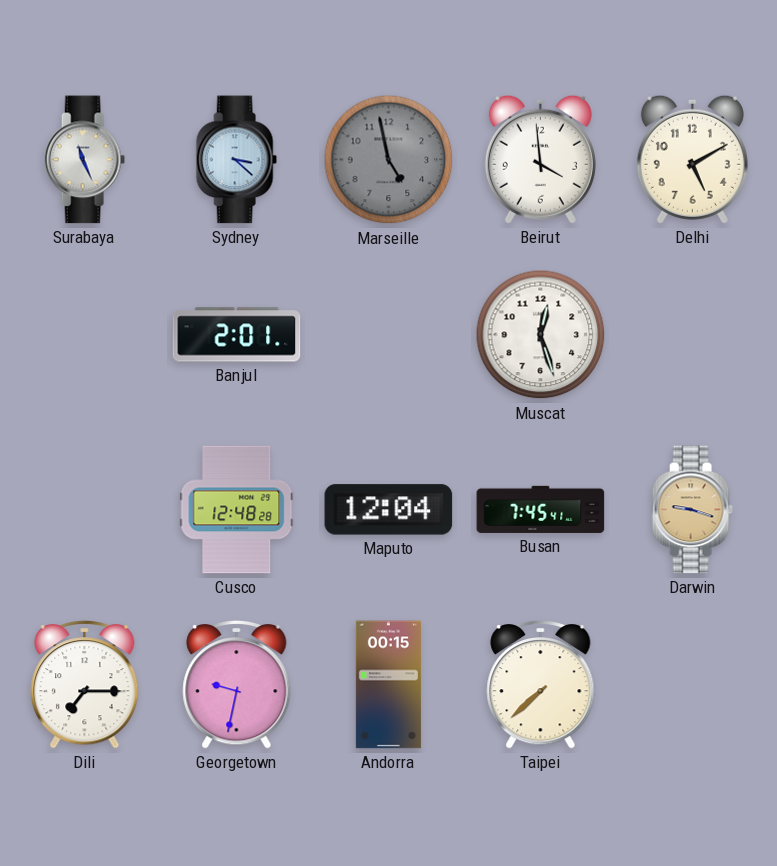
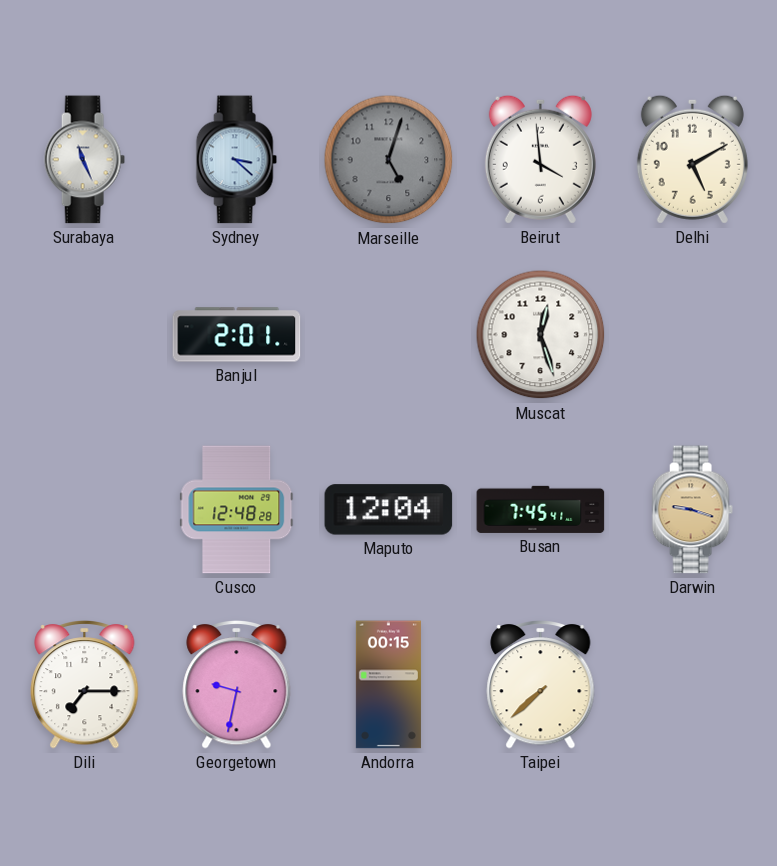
Marseille: 4:58 -> 5:03
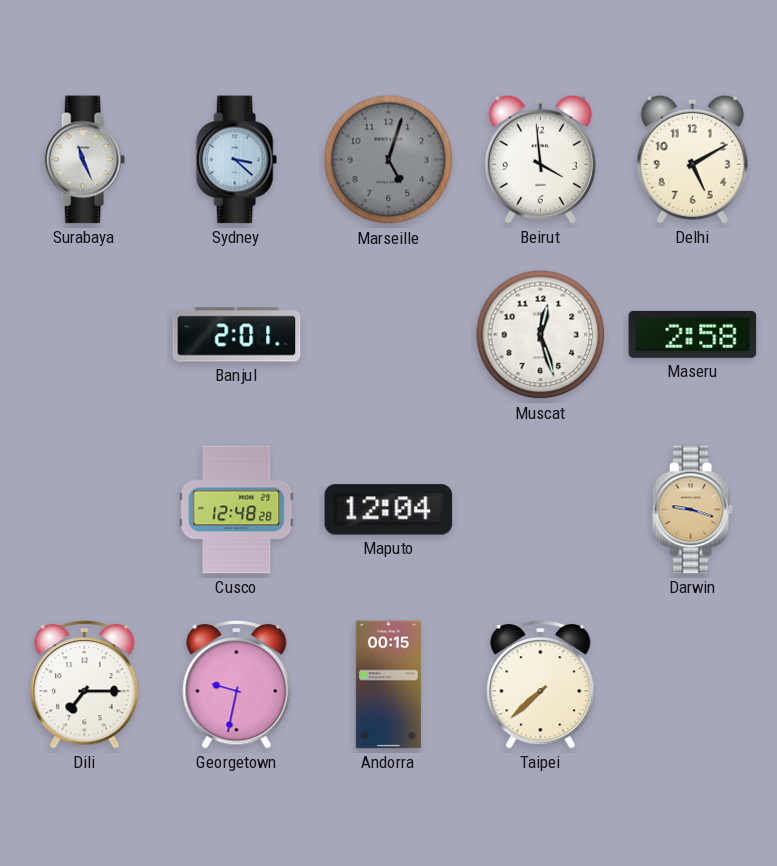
Maseru: none -> 2:58
Busan: 7:45 -> none
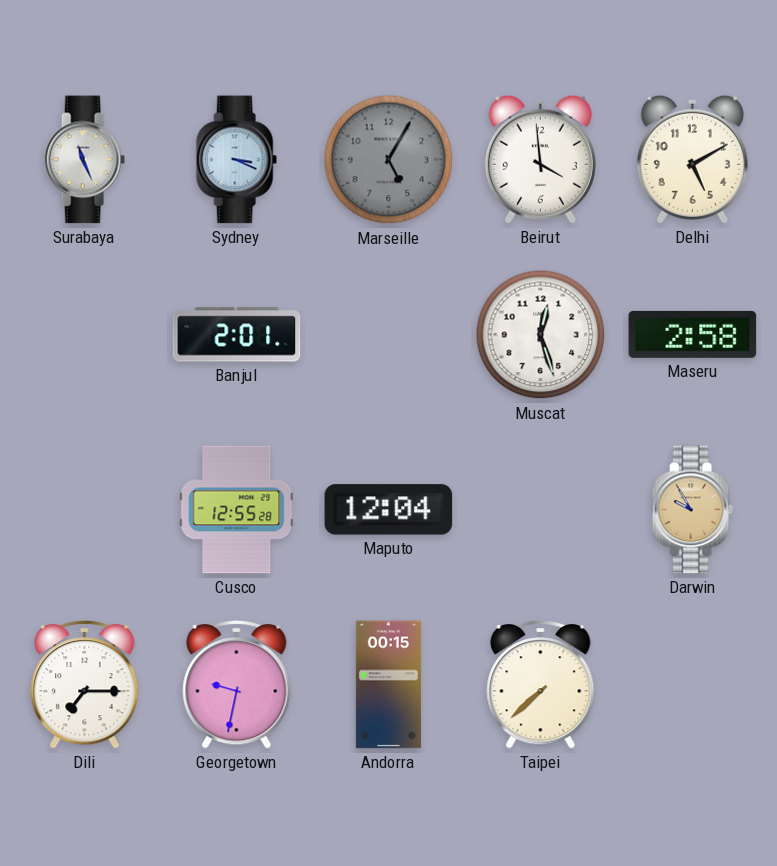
Sydney: 3:22 -> 3:19
Marseille: 5:03 -> 5:05
Cusco: 12:48 -> 12:55
Darwin: 9:18 -> 9:55
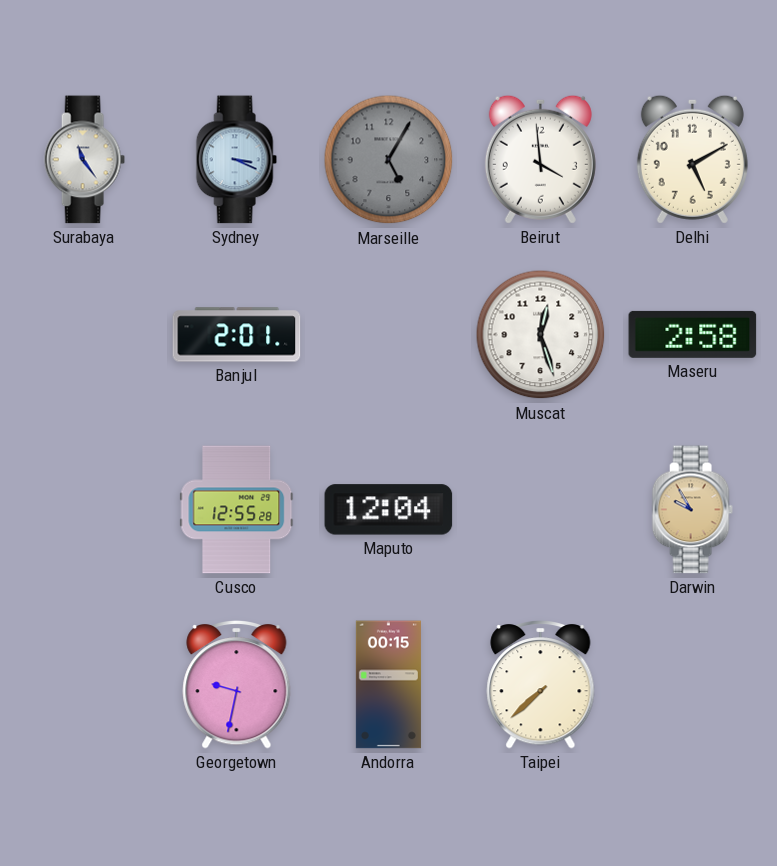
Surabaya: 11:26 -> 11:24
Dili: 7:15 -> none
